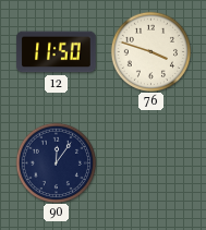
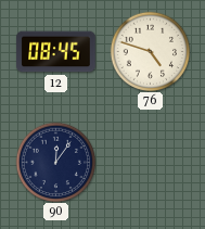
12: 11:50 -> 08:45
76: 3:48 -> 4:48
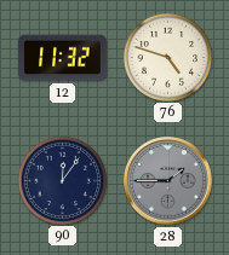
12: 08:45 -> 11:32
28: none -> 1:45
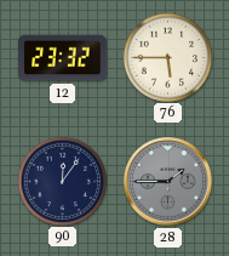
12: 11:32 -> 23:32
76: 4:48 -> 5:45
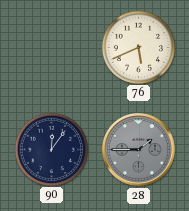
12: 23:32 -> none
76: 5:45 -> 5:41
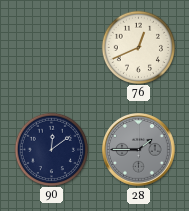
76: 5:41 -> 12:41
90: 12:06 -> 12:09
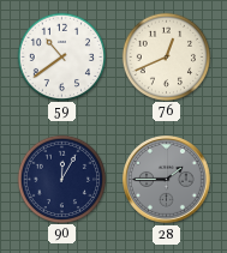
59: none -> 10:39
90: 12:09 -> 12:05
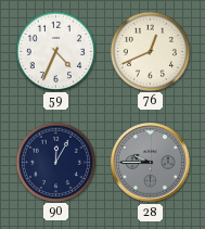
59: 10:39 -> 4:34
28: 1:45 -> 9:45
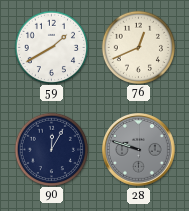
59: 4:34 -> 1:40
28: 9:45 -> 9:48
